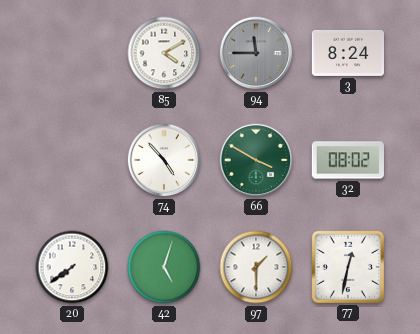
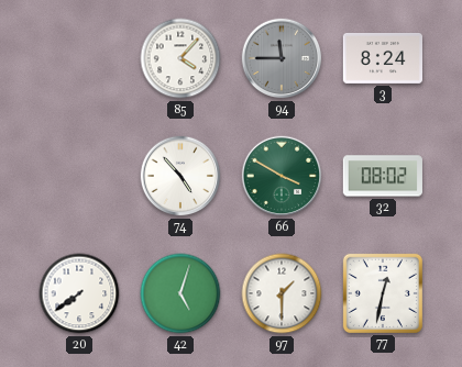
85: 4:10 -> 4:07
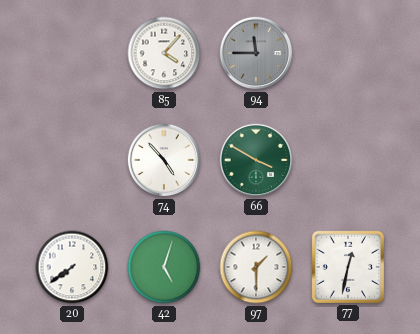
3: 8:24 -> none
32: 08:02 -> none
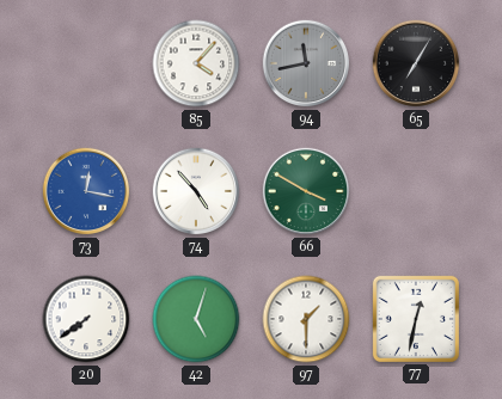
94: 11:45 -> 11:43
65: none -> 7:05
73: none -> 12:17
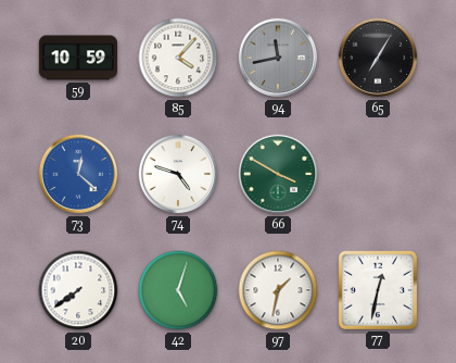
59: none -> 10:59
73: 12:17 -> 12:22
74: 4:53 -> 4:48
97: 1:30 -> 1:32
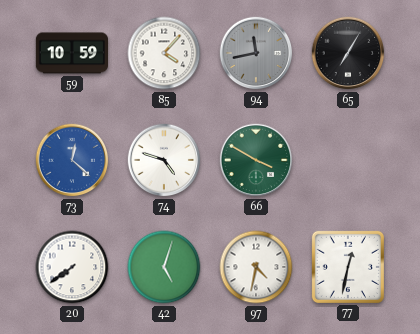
97: 1:32 -> 4:32
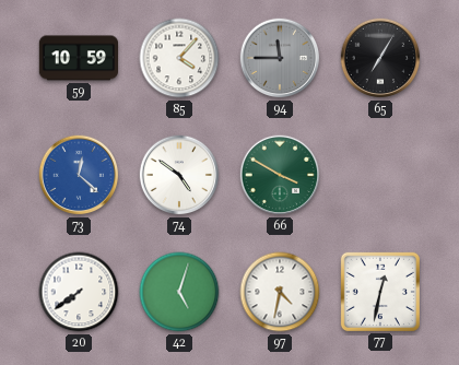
94: 11:43 -> 11:45
74: 4:48 -> 4:51
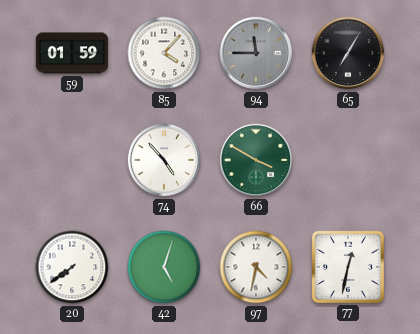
59: 10:59 -> 01:59
73: 12:22 -> none
74: 4:51 -> 4:53
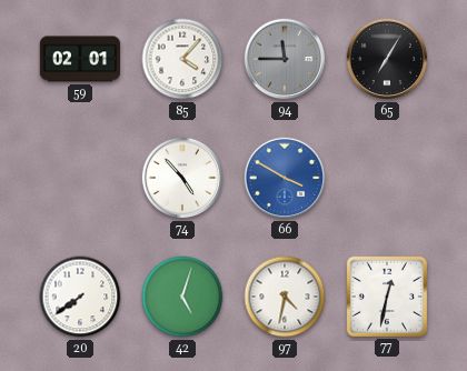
59: 01:59 -> 02:01
66 dial: green -> blue
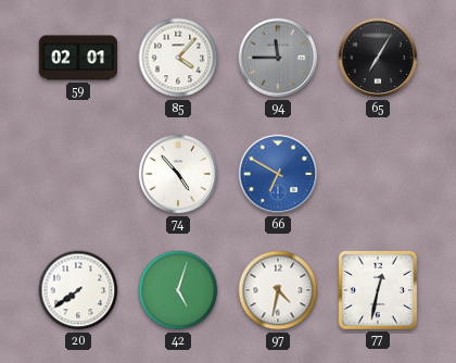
66: 3:50 -> 6:50
